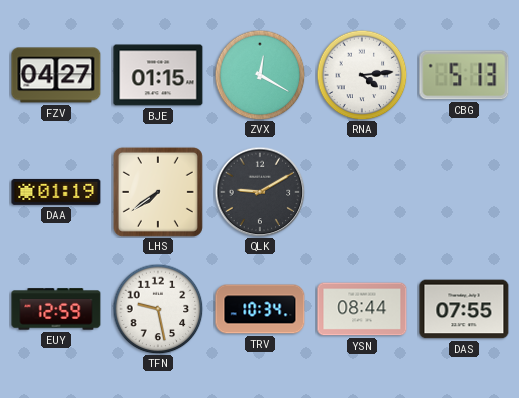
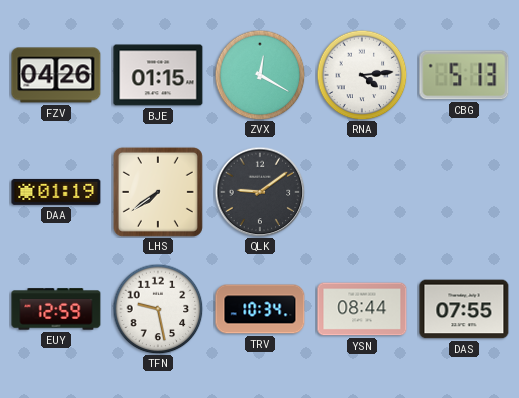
FZV: 04:27 -> 04:26
QLK: 9:10 -> 9:09
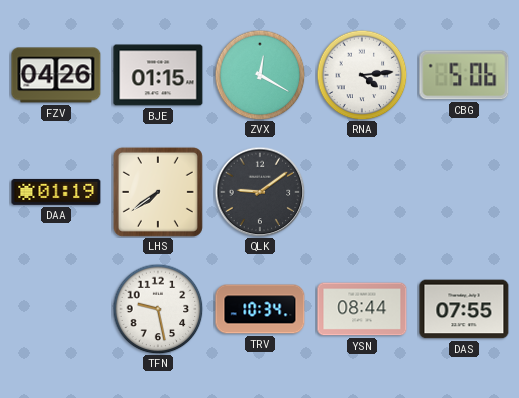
CBG: 5:13 -> 5:06
EUY: 12:59 -> none
